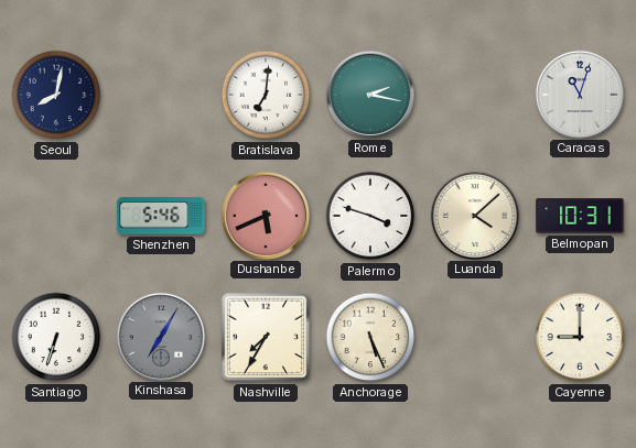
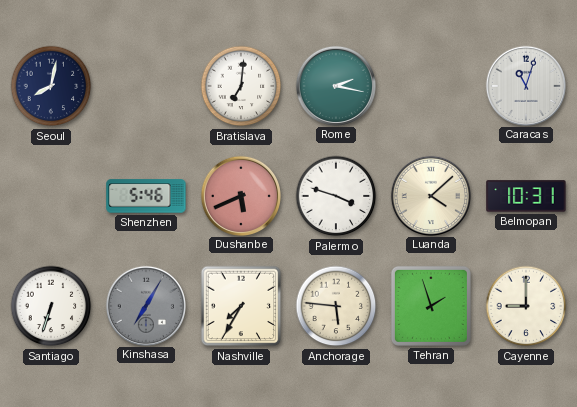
Anchorage: 5:26 -> 5:46
Tehran: none -> 1:57
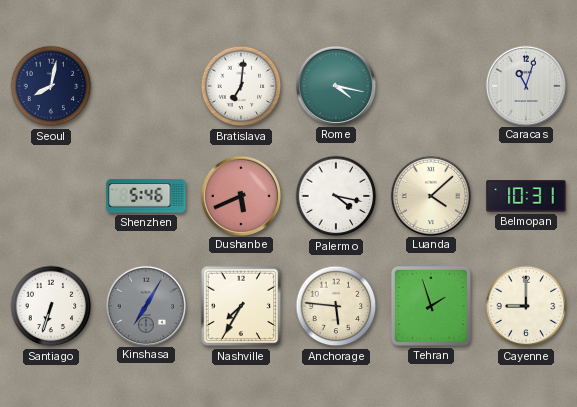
Rome: 2:17 -> 4:17
Palermo: 3:48 -> 4:17
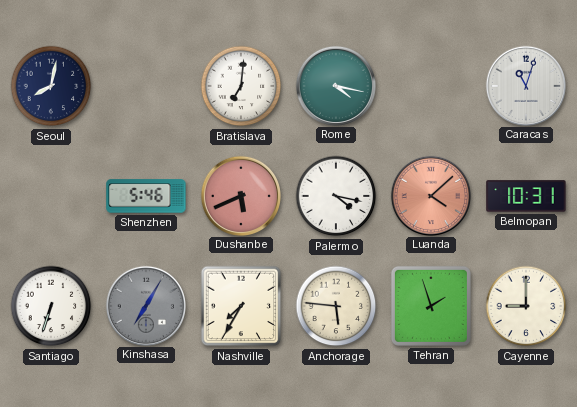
Luanda dial: cream -> salmon
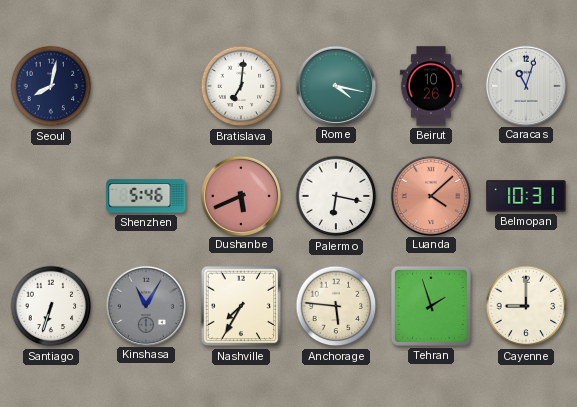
Beirut: none -> 10:26
Palermo: 4:17 -> 6:17
Kinshasa: 7:05 -> 11:05
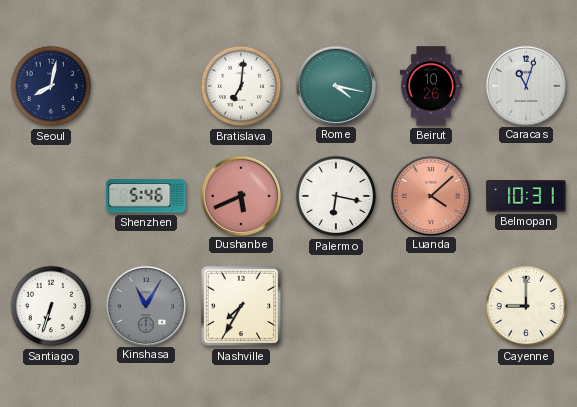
Anchorage: 5:46 -> none
Tehran: 1:57 -> none
